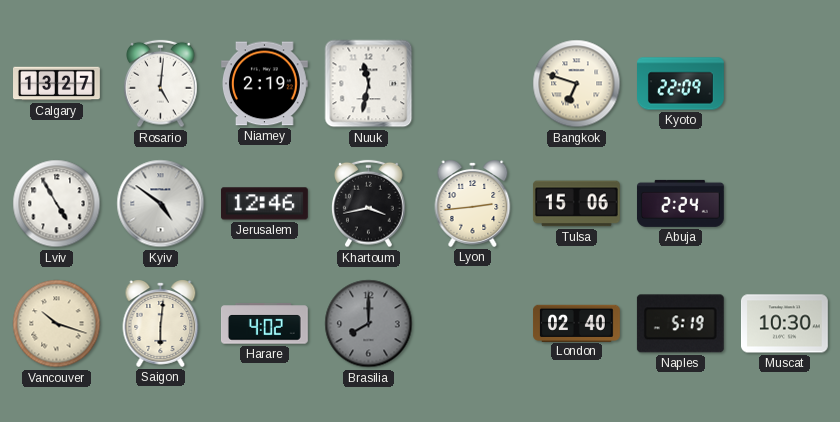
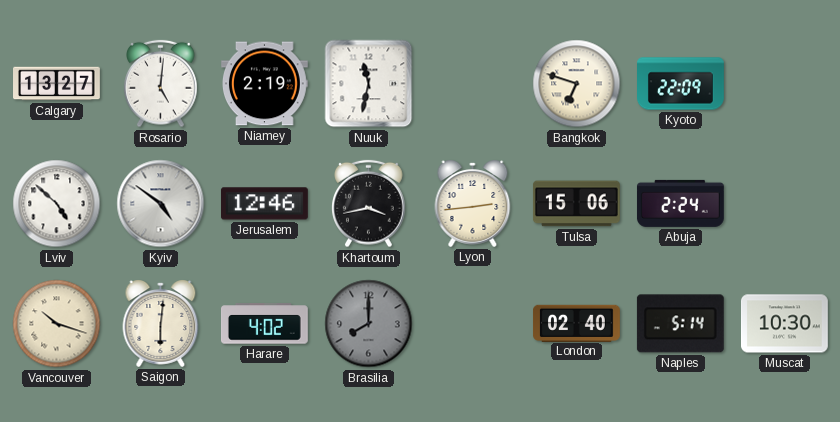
Lviv: 4:55 -> 4:52
Naples: 5:19 -> 5:14
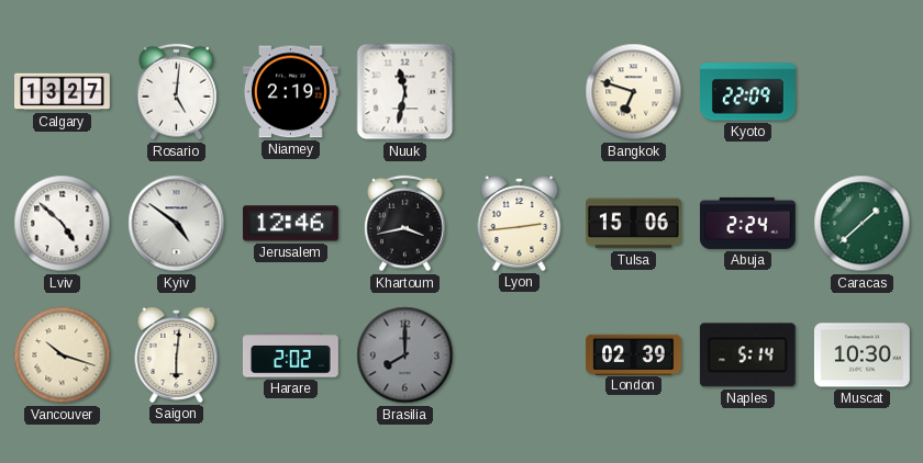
Caracas: none -> 1:38
Harare: 4:02 -> 2:02
London: 02:40 -> 02:39
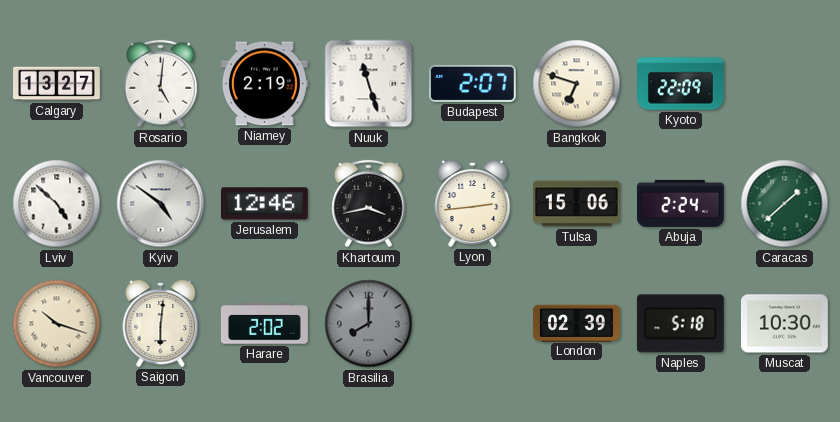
Nuuk: 11:32 -> 11:27
Budapest: none -> 2:07
Naples: 5:14 -> 5:18
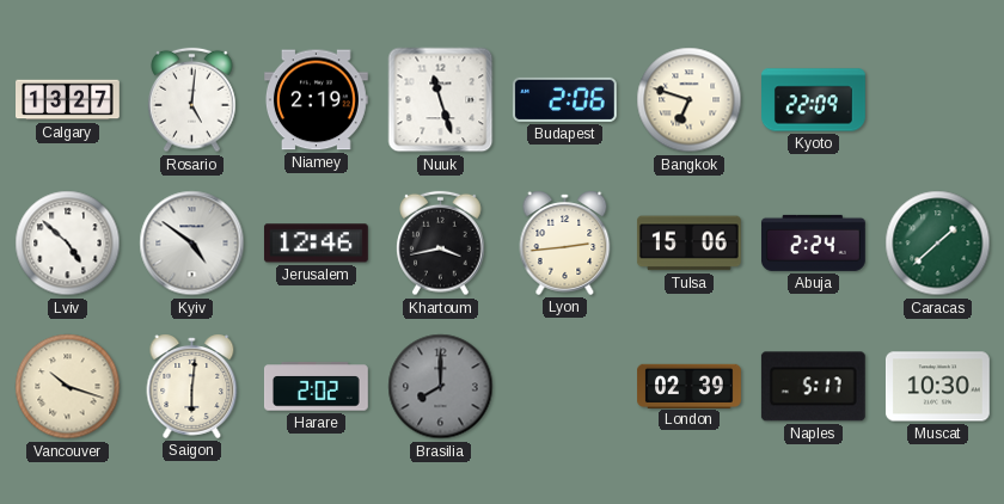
Budapest: 2:07 -> 2:06
Naples: 5:18 -> 5:17
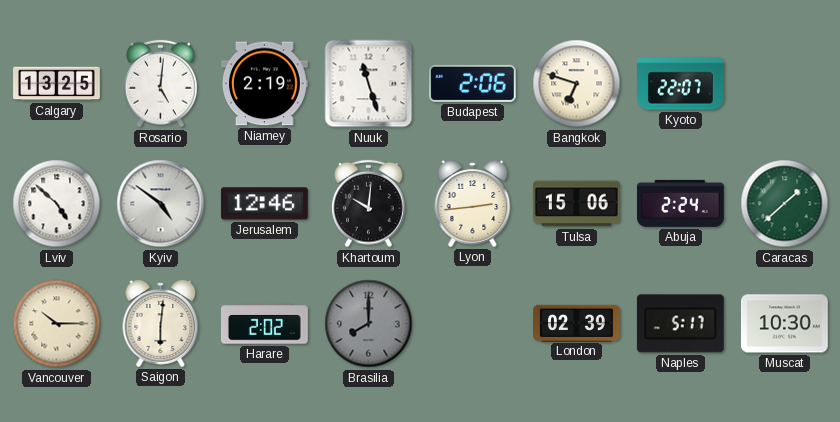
Calgary: 13:27 -> 13:25
Kyoto: 22:09 -> 22:07
Khartoum: 3:43 -> 10:01
Vancouver: 10:18 -> 10:15
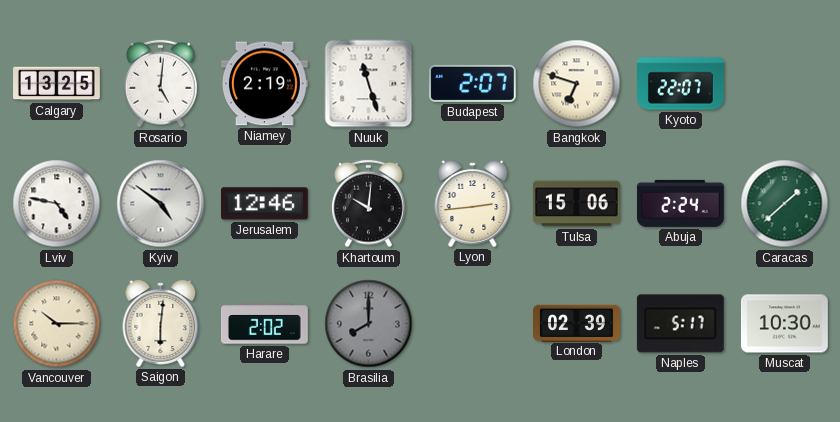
Budapest: 2:06 -> 2:07
Lviv: 4:52 -> 4:47
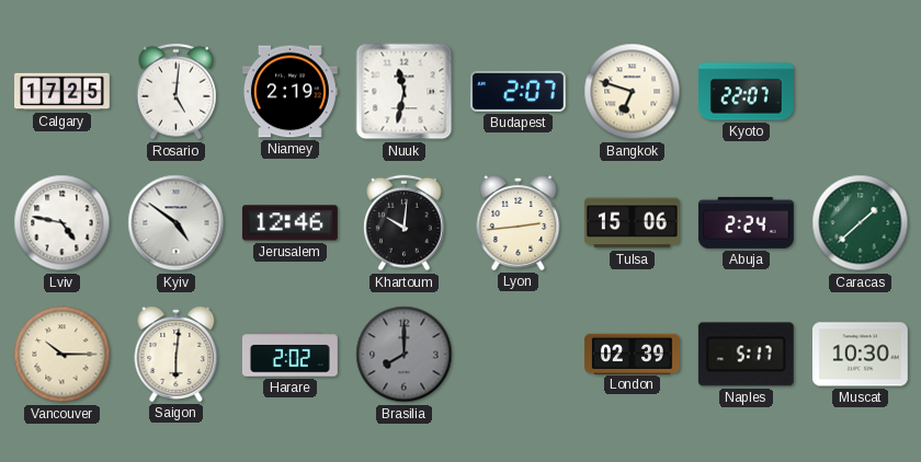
Calgary: 13:25 -> 17:25
Nuuk: 11:27 -> 11:32
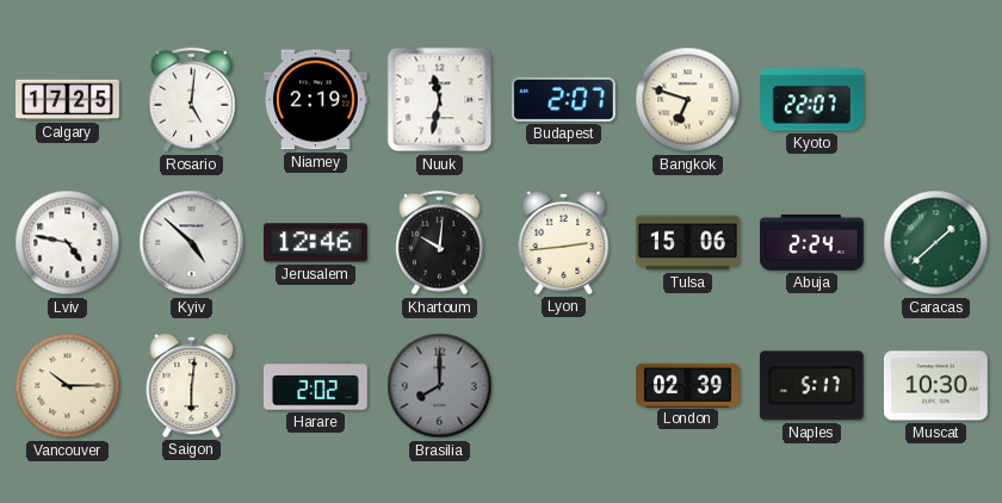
Kyiv: 4:51 -> 4:52
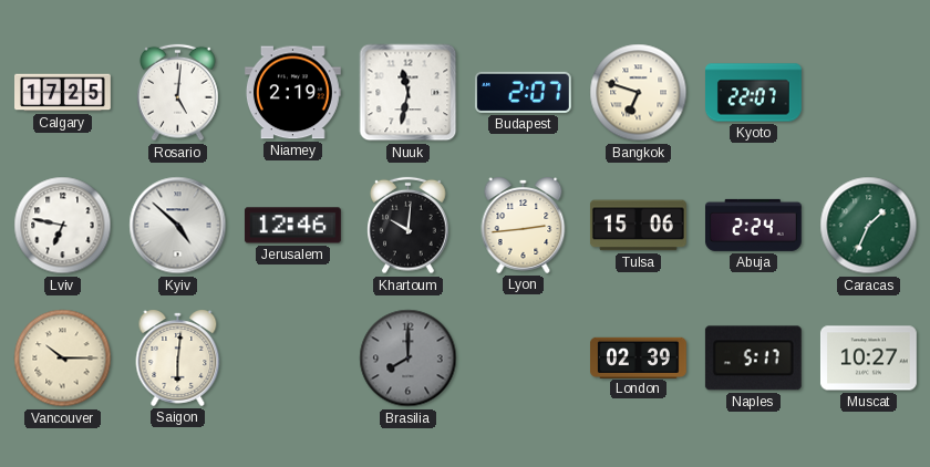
Lviv: 4:47 -> 6:47
Caracas: 1:38 -> 1:34
Harare: 2:02 -> none
Muscat: 10:30 -> 10:27
